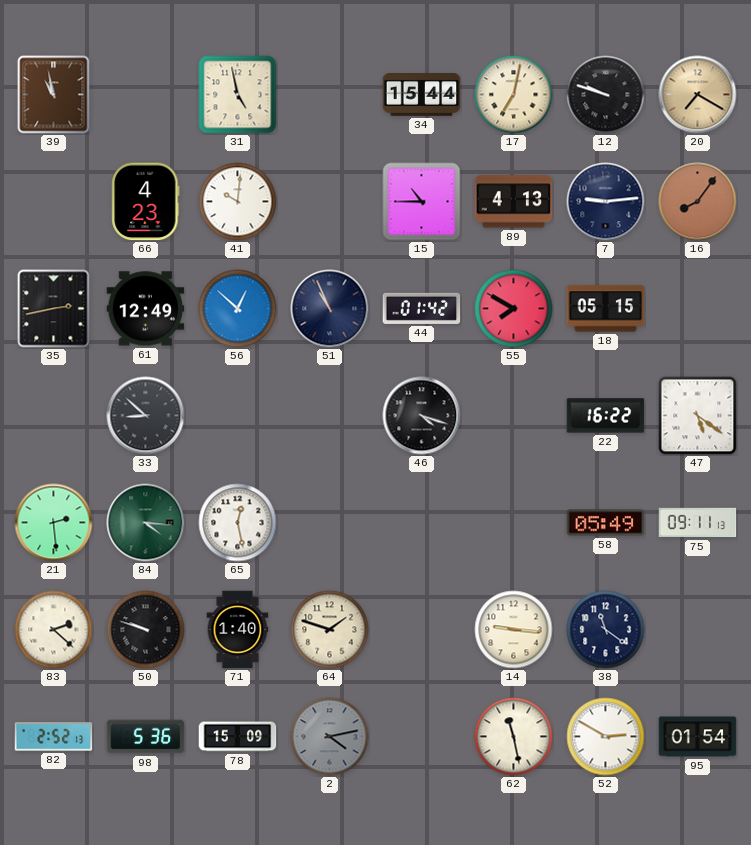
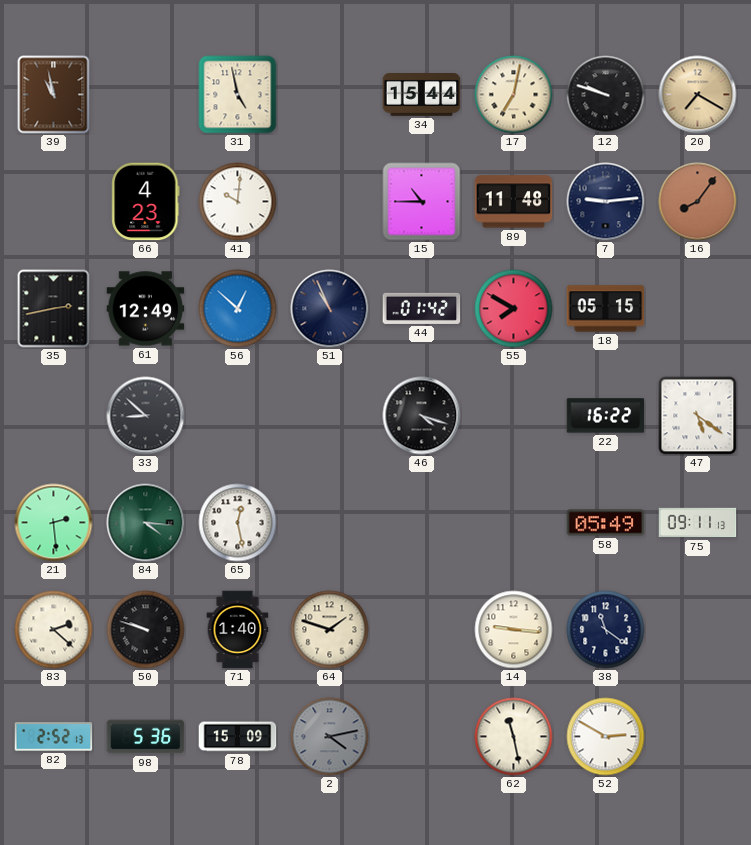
89: 4:13 -> 11:48
95: 01:54 -> none
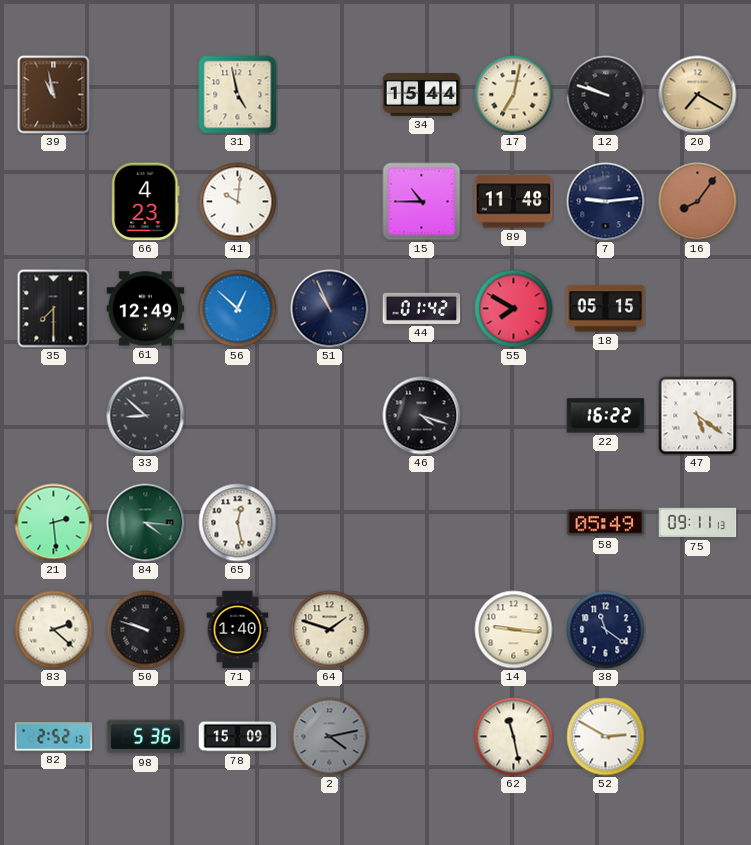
35: 2:43 -> 7:30
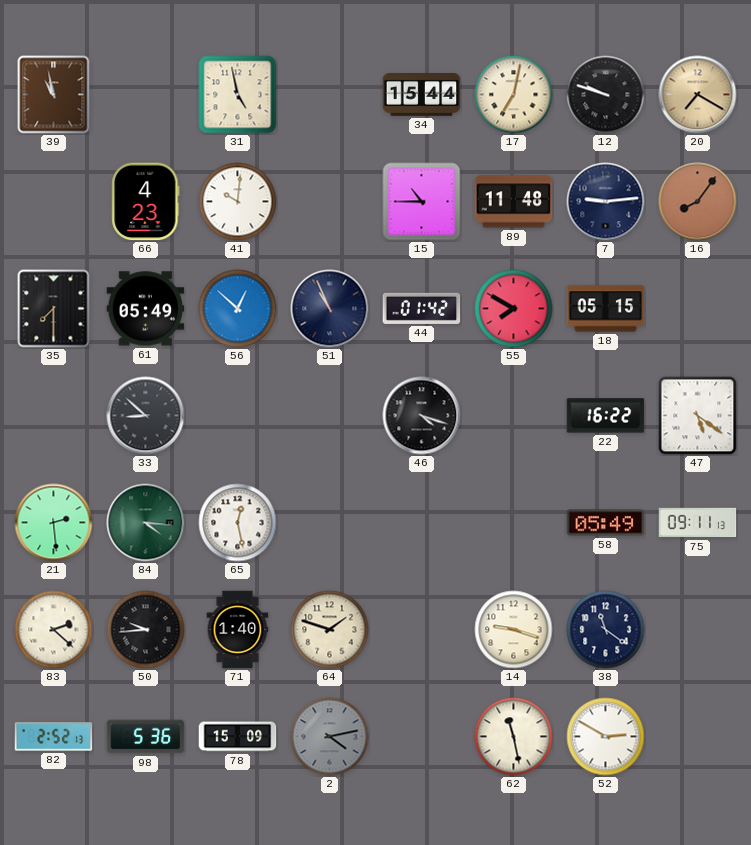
61: 12:49 -> 05:49
50: 9:48 -> 9:44
14: 9:16 -> 9:18
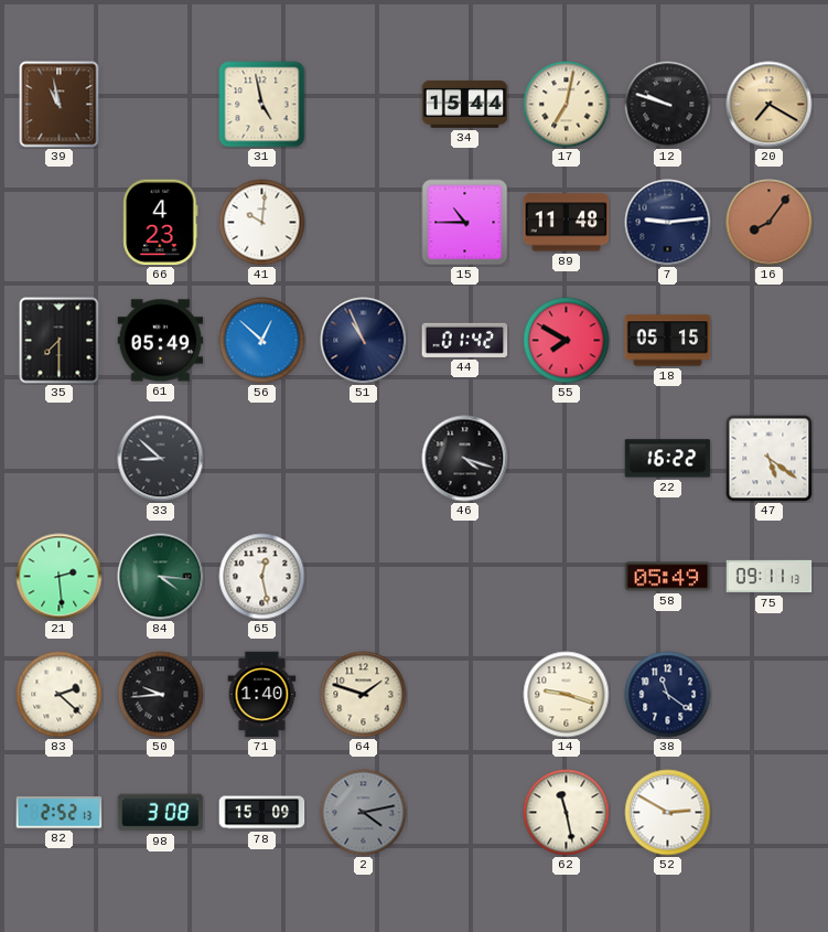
98: 5:36 -> 3:08
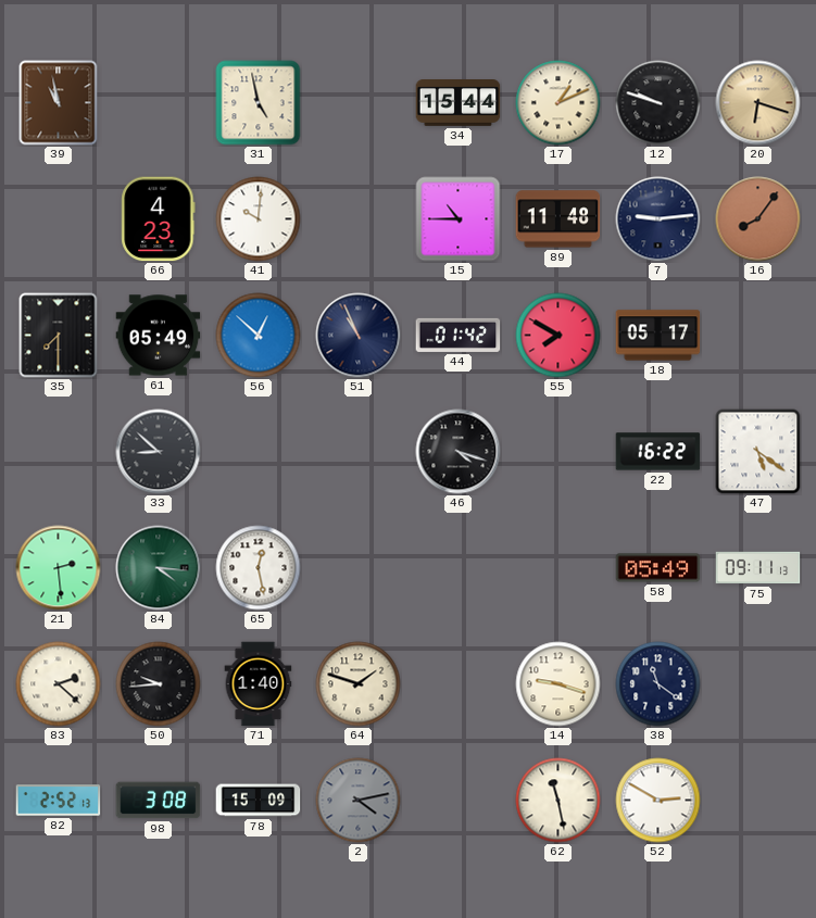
17: 7:02 -> 1:11
20: 7:20 -> 6:18
18: 05:15 -> 05:17
